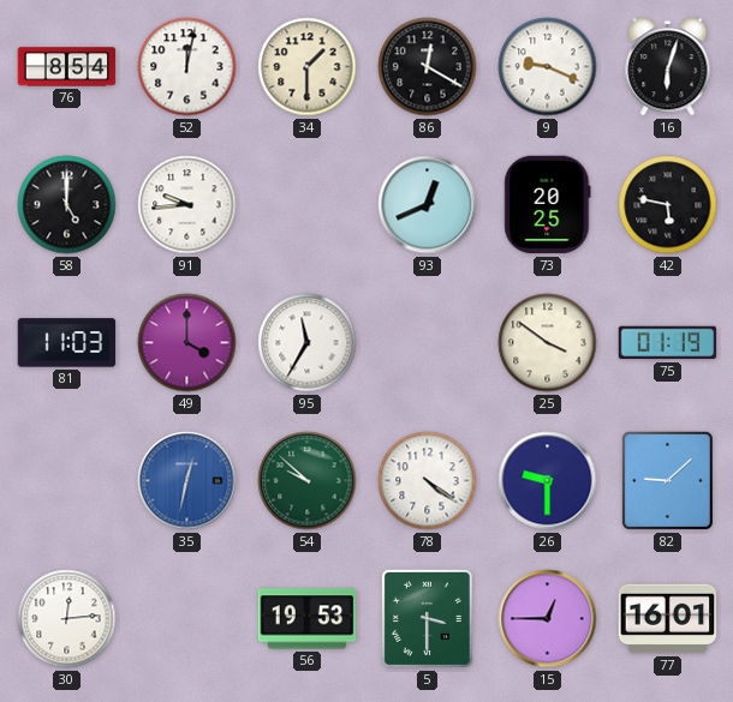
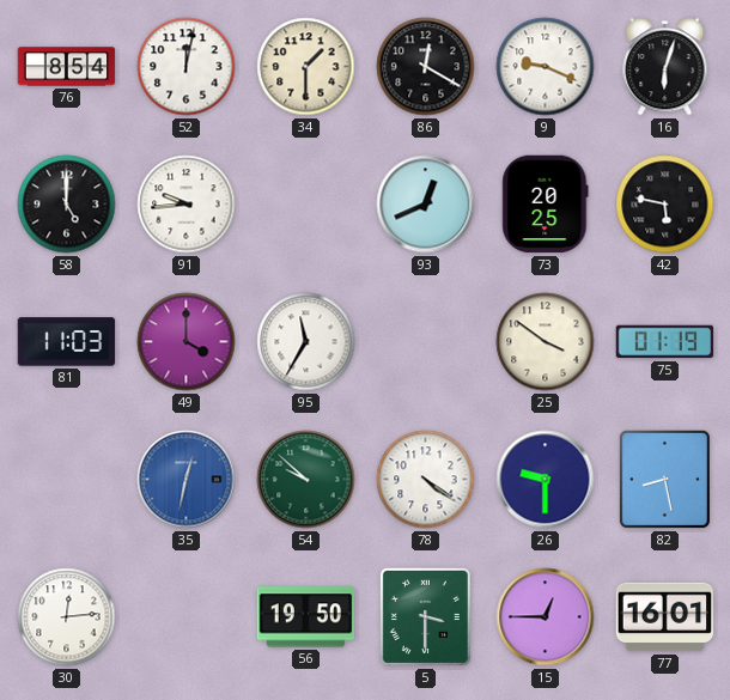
82: 9:08 -> 8:28
56: 19:53 -> 19:50
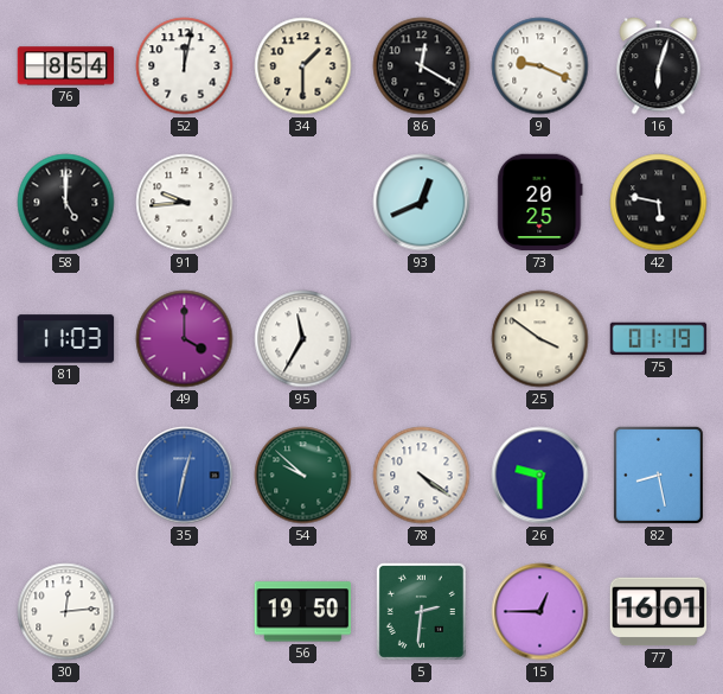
5: 3:30 -> 2:31
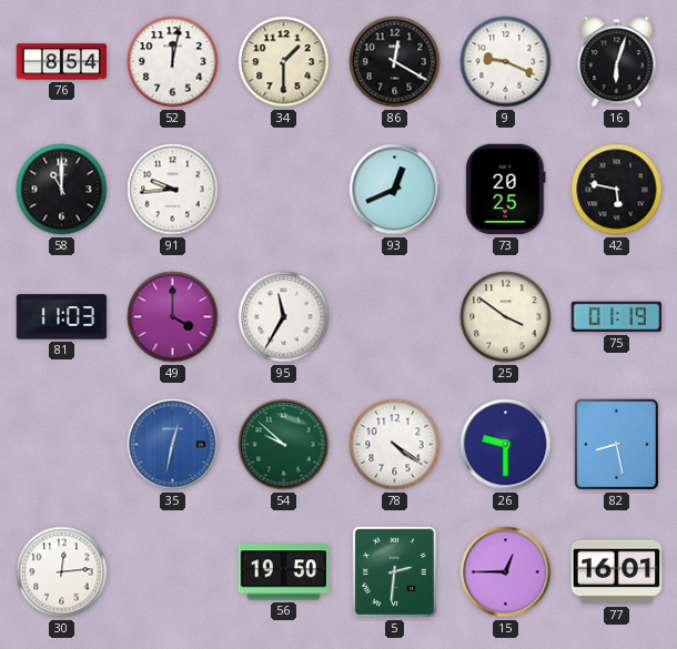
58: 5:00 -> 11:00
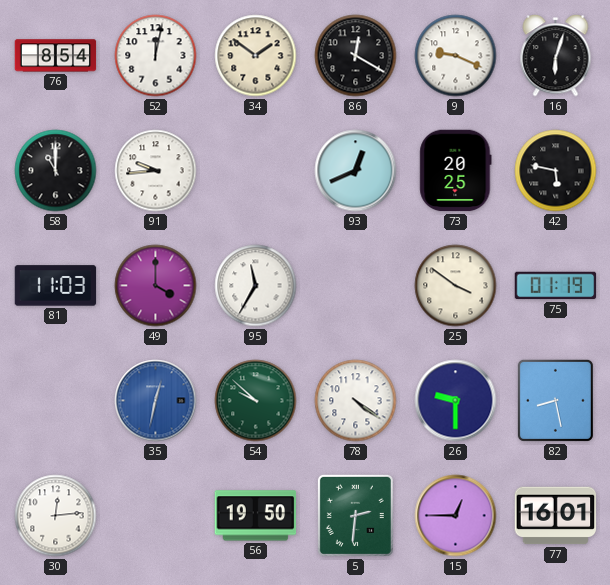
34: 1:30 -> 1:51
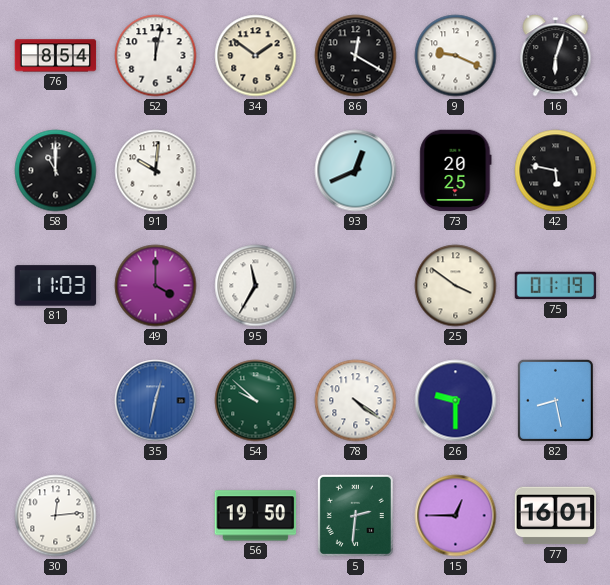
91: 9:44 -> 10:01
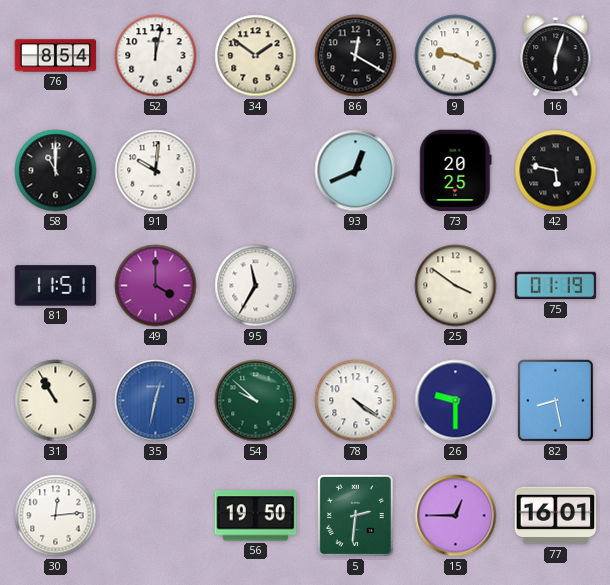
81: 11:03 -> 11:51
31: none -> 10:55
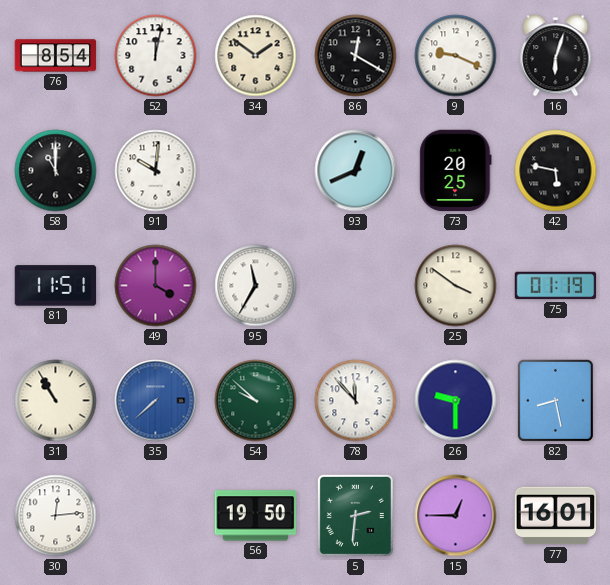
35: 12:32 -> 7:38
78: 4:21 -> 11:53
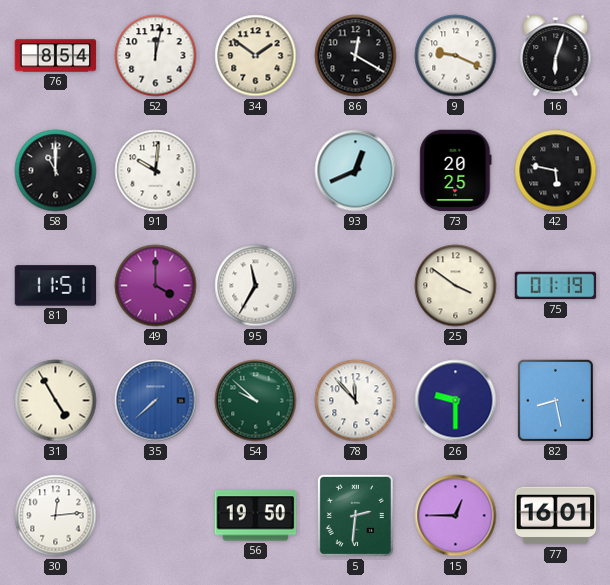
31: 10:55 -> 4:55
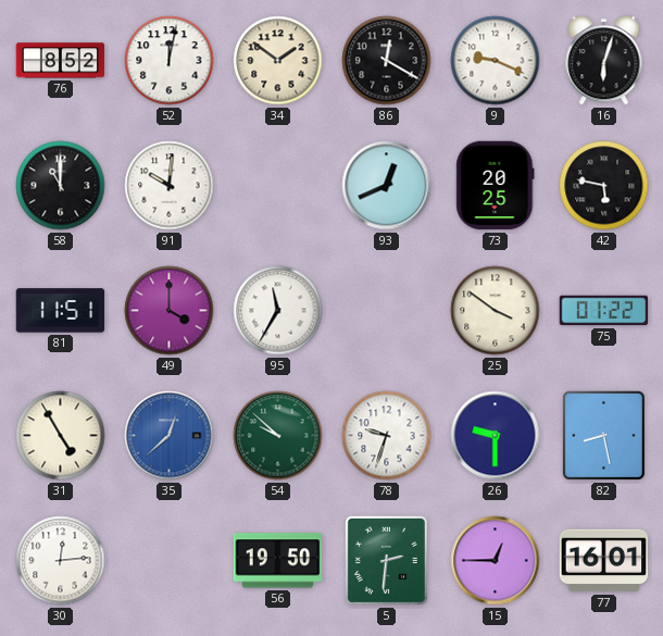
76: 8:54 -> 8:52
75: 01:19 -> 01:22
35: 7:38 -> 12:38
78: 11:53 -> 9:33
